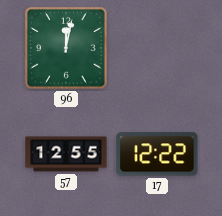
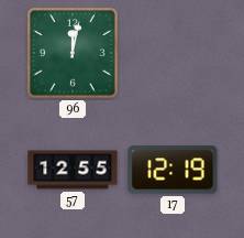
17: 12:22 -> 12:19
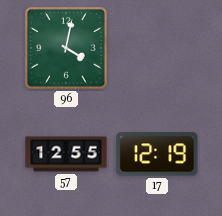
96: 12:02 -> 4:02
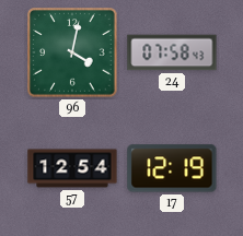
24: none -> 07:58
57: 12:55 -> 12:54
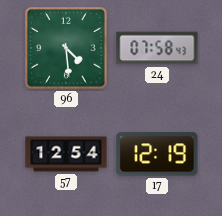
96: 4:02 -> 4:29
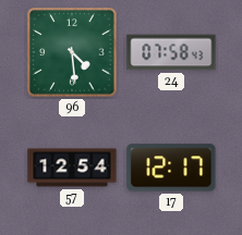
17: 12:19 -> 12:17
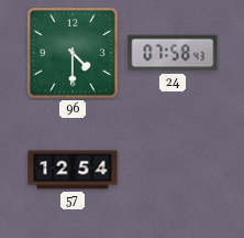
96: 4:29 -> 4:30
17: 12:17 -> none
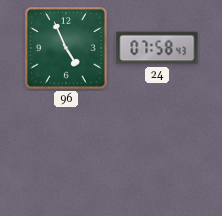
96: 4:30 -> 4:56
57: 12:54 -> none
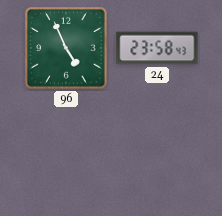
24: 07:58 -> 23:58
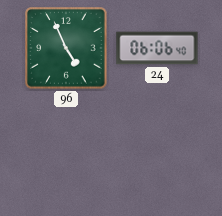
24: 23:58 -> 06:06
